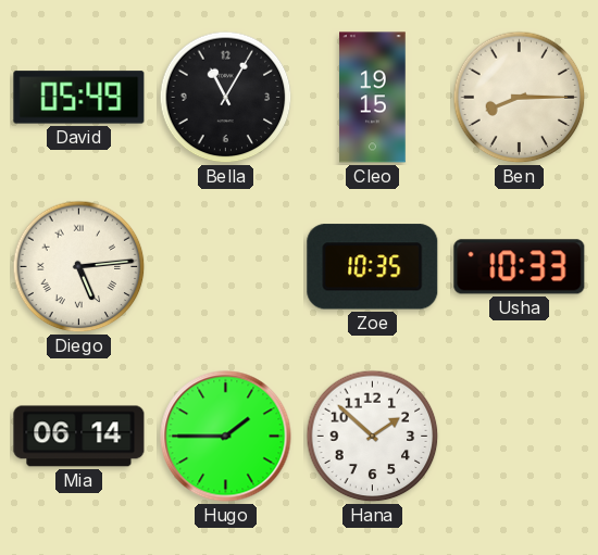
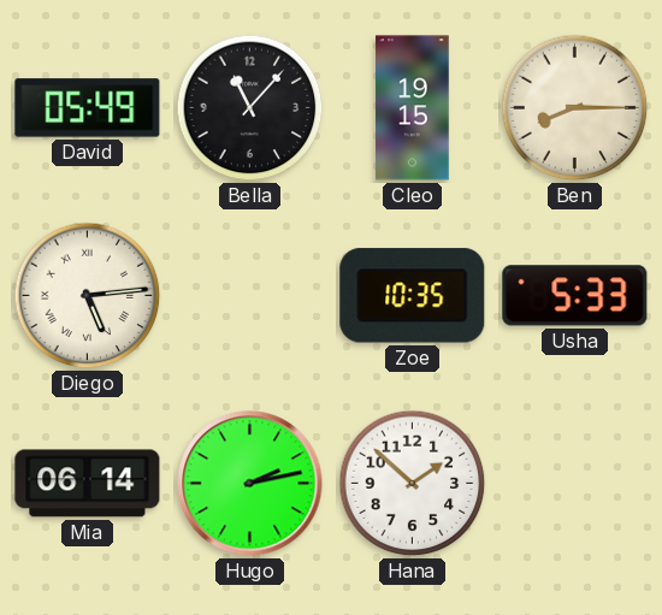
Bella: 11:05 -> 11:07
Usha: 10:33 -> 5:33
Hugo: 1:45 -> 2:13
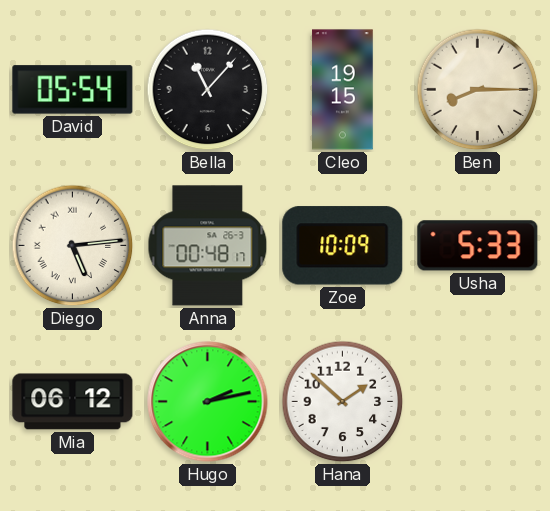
David: 05:49 -> 05:54
Anna: none -> 00:48
Zoe: 10:35 -> 10:09
Mia: 06:14 -> 06:12
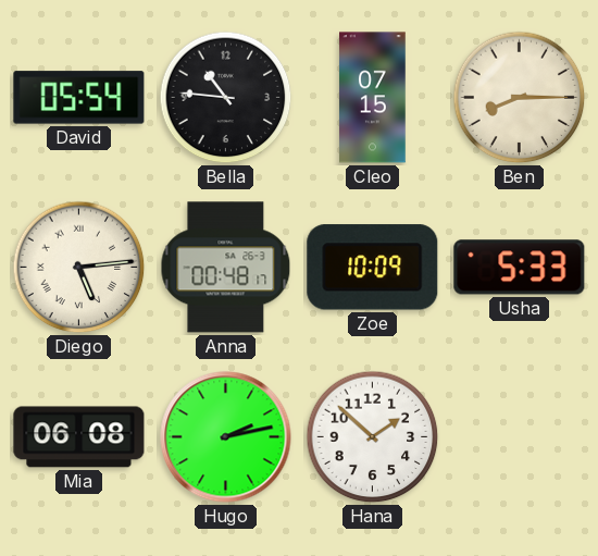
Bella: 11:07 -> 10:46
Cleo: 19:15 -> 07:15
Mia: 06:12 -> 06:08
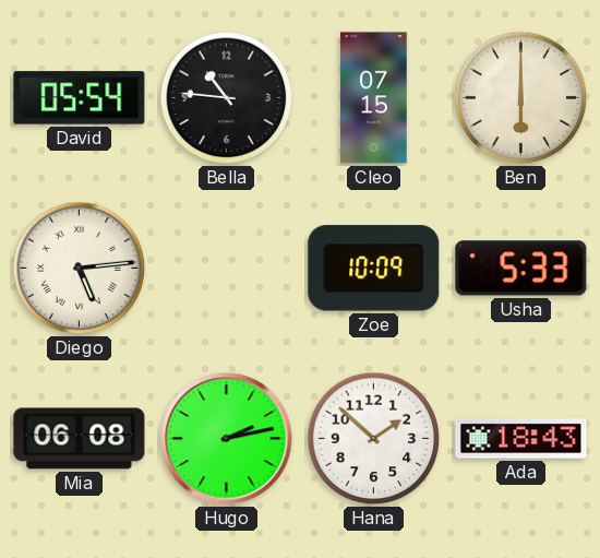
Ben: 8:15 -> 6:00
Anna: 00:48 -> none
Ada: none -> 18:43
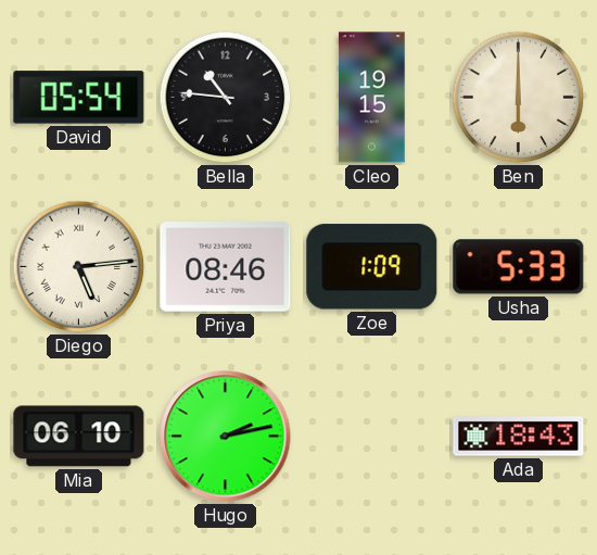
Cleo: 07:15 -> 19:15
Priya: none -> 08:46
Zoe: 10:09 -> 1:09
Mia: 06:08 -> 06:10
Hana: 1:52 -> none
